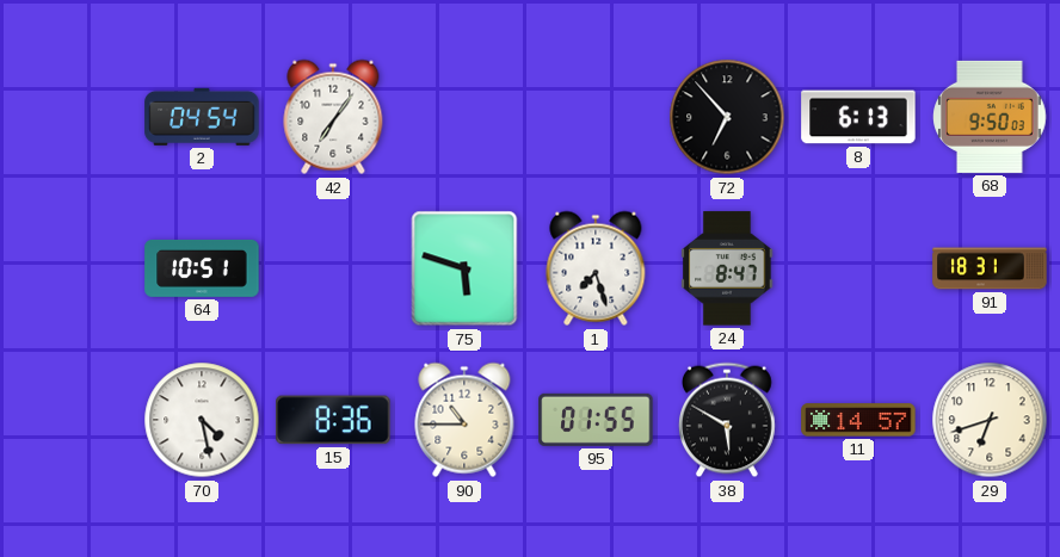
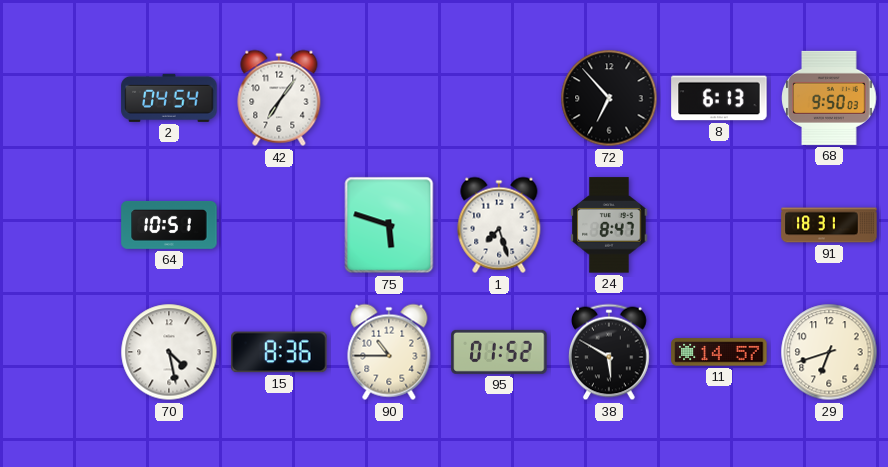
95: 01:55 -> 01:52
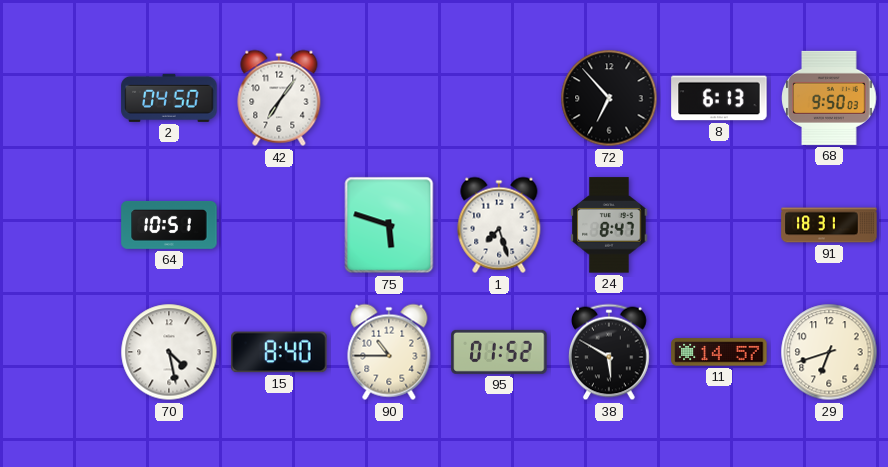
2: 04:54 -> 04:50
15: 8:36 -> 8:40
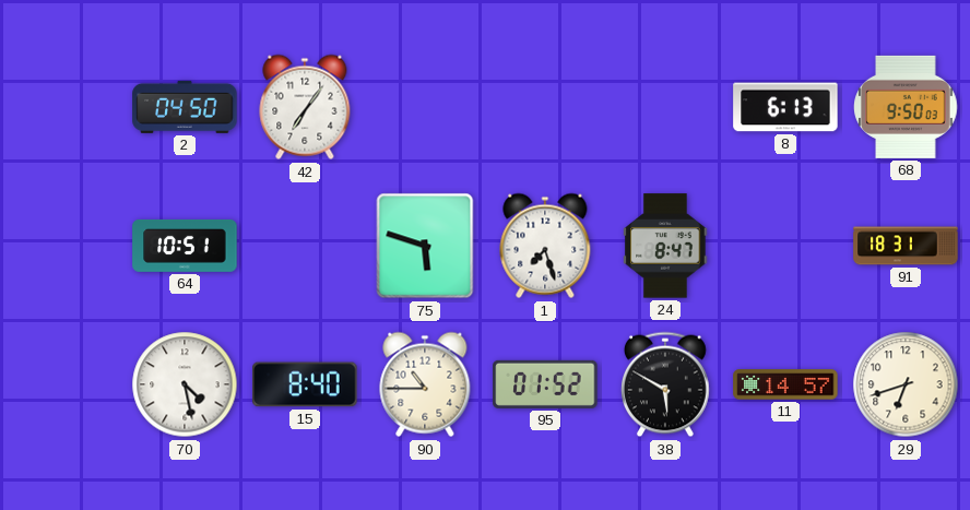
72: 6:53 -> none
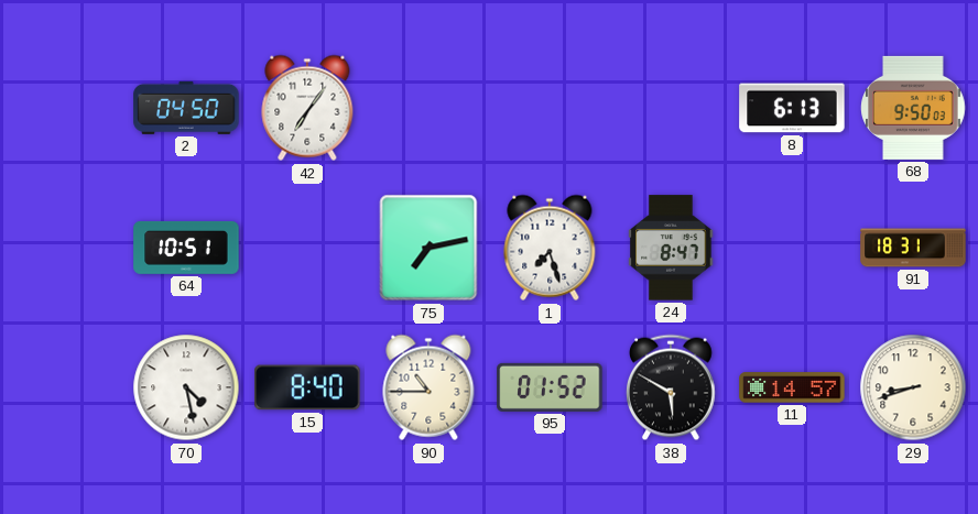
75: 5:48 -> 7:13
29: 6:42 -> 8:42
